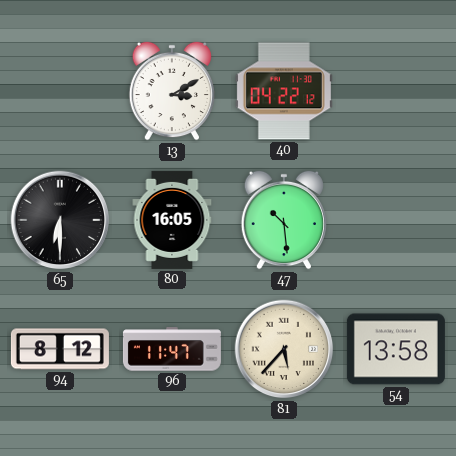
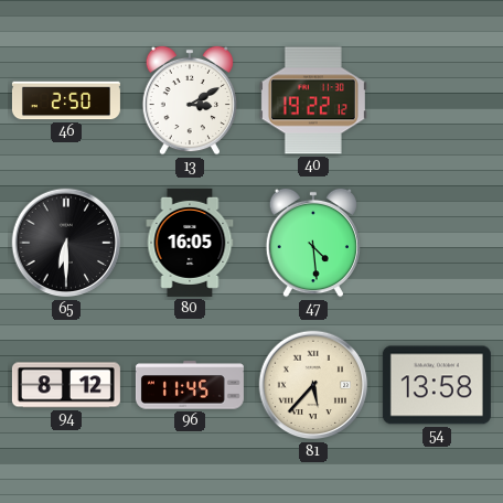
46: none -> 2:50
40: 04:22 -> 19:22
47: 10:29 -> 4:29
96: 11:47 -> 11:45
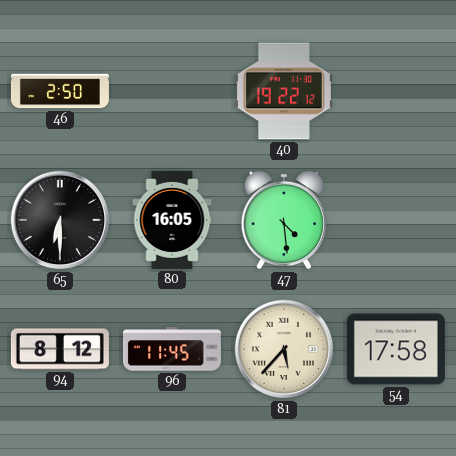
13: 3:10 -> none
54: 13:58 -> 17:58
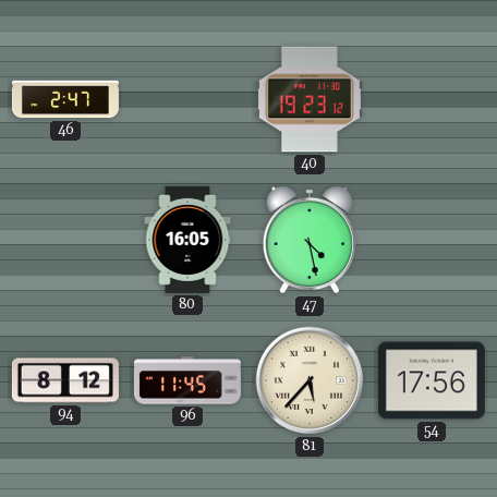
46: 2:50 -> 2:47
40: 19:22 -> 19:23
65: 6:30 -> none
47: 4:29 -> 4:28
54: 17:58 -> 17:56
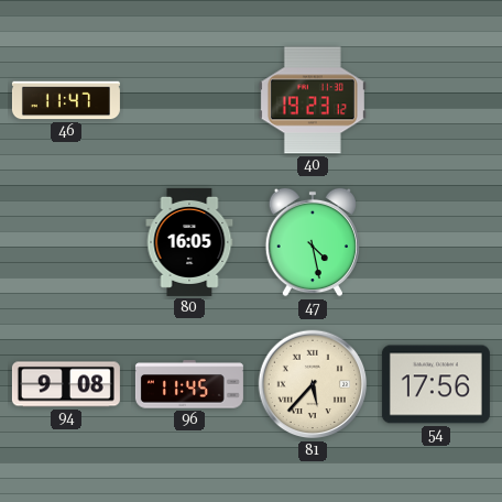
46: 2:47 -> 11:47
94: 8:12 -> 9:08
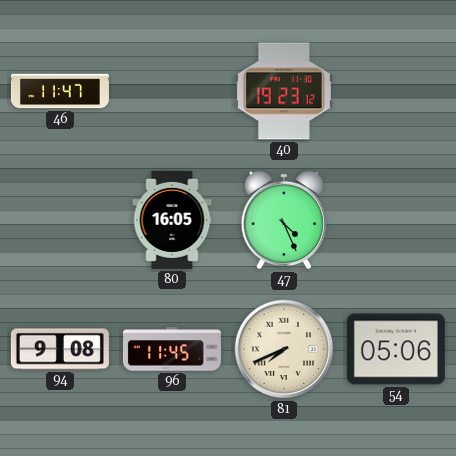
47: 4:28 -> 4:26
81: 5:37 -> 7:41
54: 17:56 -> 05:06
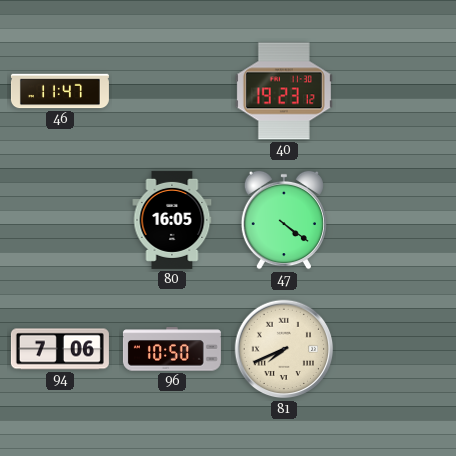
47: 4:26 -> 4:21
94: 9:08 -> 7:06
96: 11:45 -> 10:50
54: 05:06 -> none
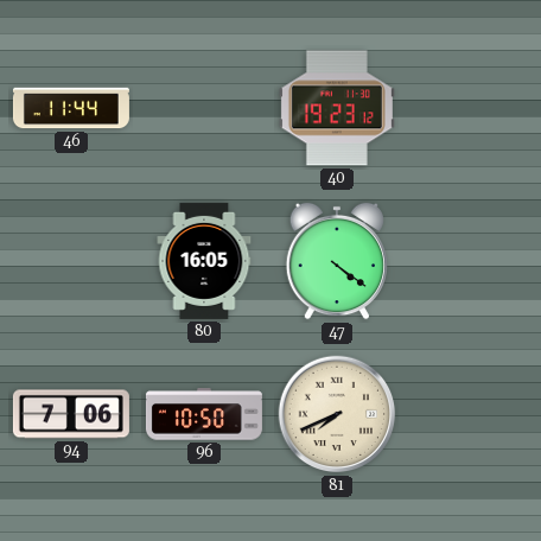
46: 11:47 -> 11:44
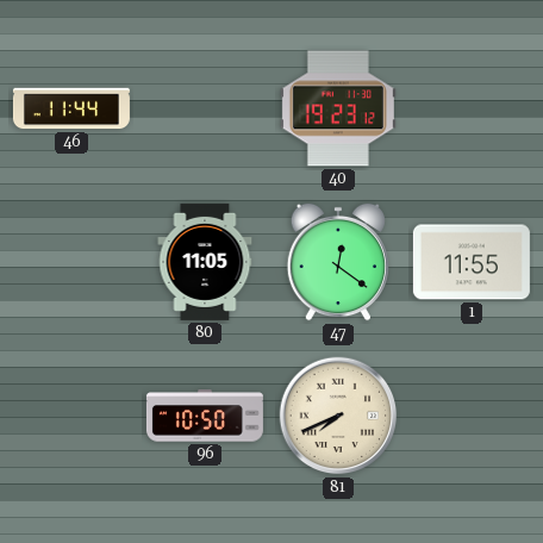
80: 16:05 -> 11:05
47: 4:21 -> 12:21
1: none -> 11:55
94: 7:06 -> none
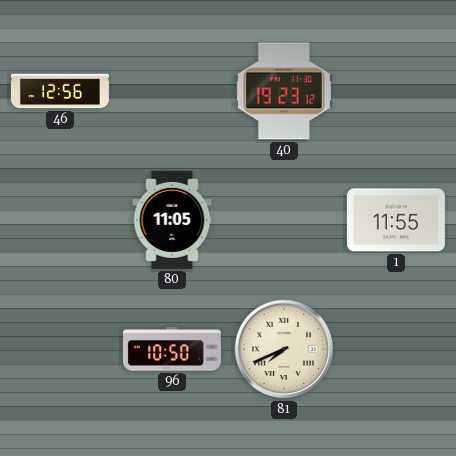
46: 11:44 -> 12:56
47: 12:21 -> none
